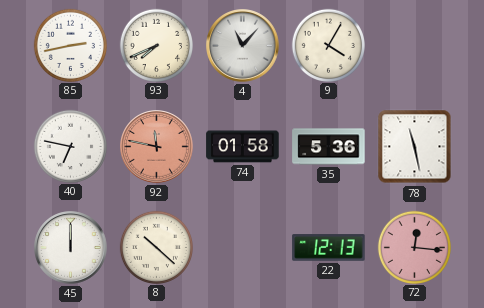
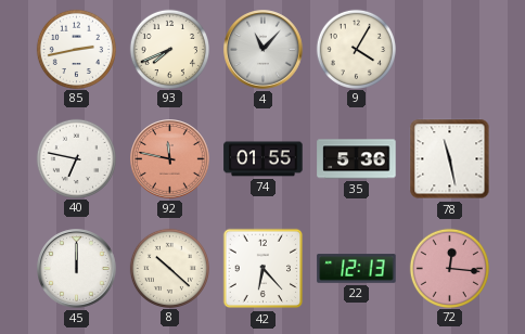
74: 01:58 -> 01:55
42: none -> 6:23
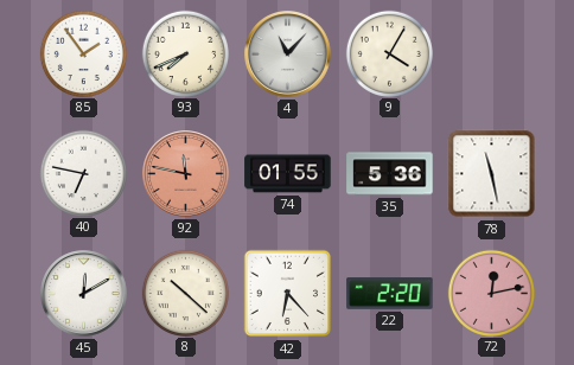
85: 2:43 -> 1:54
45: 12:00 -> 12:10
22: 12:13 -> 2:20
72: 12:16 -> 12:13
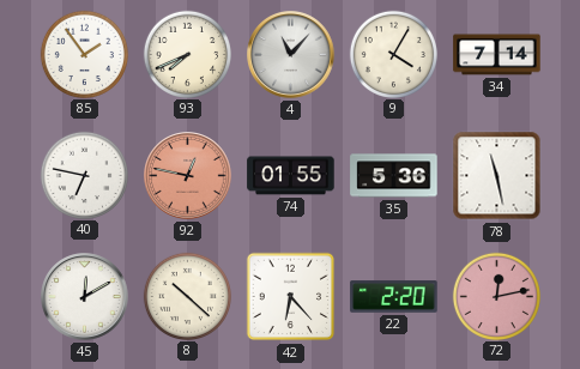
34: none -> 7:14
92: 11:47 -> 12:47
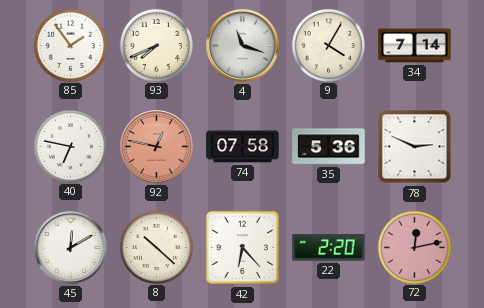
4: 11:07 -> 11:18
74: 01:55 -> 07:58
78: 11:28 -> 2:49
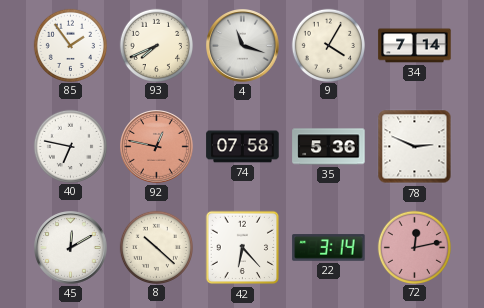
22: 2:20 -> 3:14
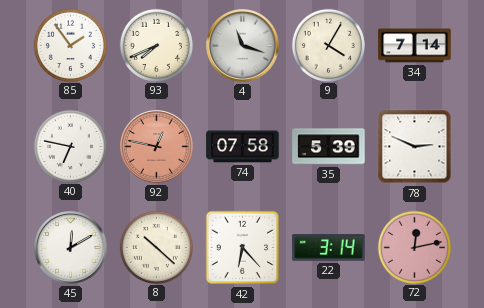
35: 5:36 -> 5:39
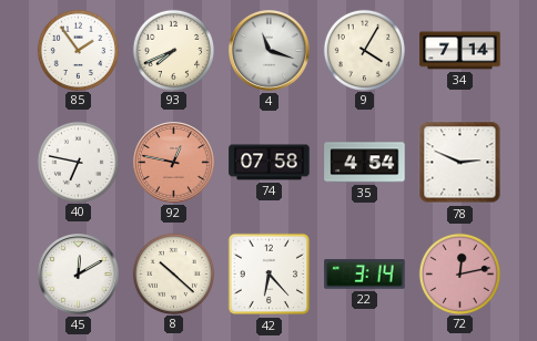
35: 5:39 -> 4:54
